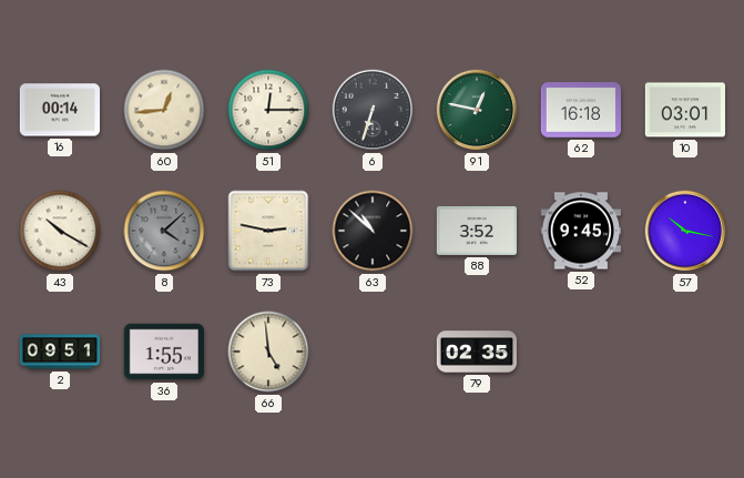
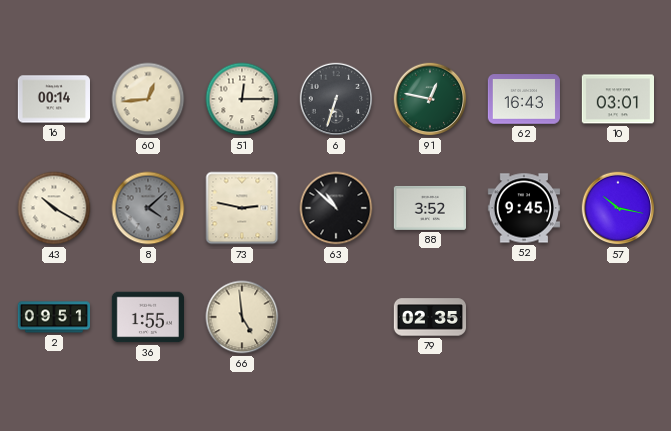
62: 16:18 -> 16:43
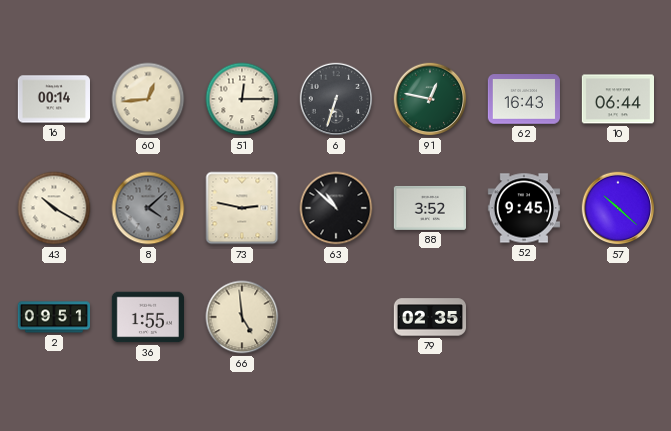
10: 03:01 -> 06:44
57: 10:17 -> 10:22
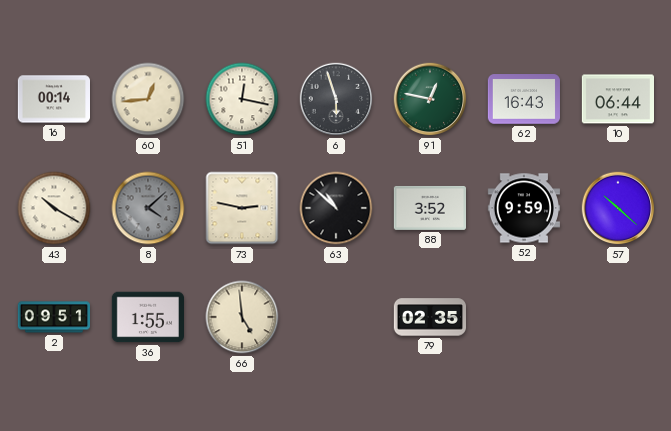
51: 12:15 -> 12:17
6: 6:33 -> 5:57
52: 9:45 -> 9:59
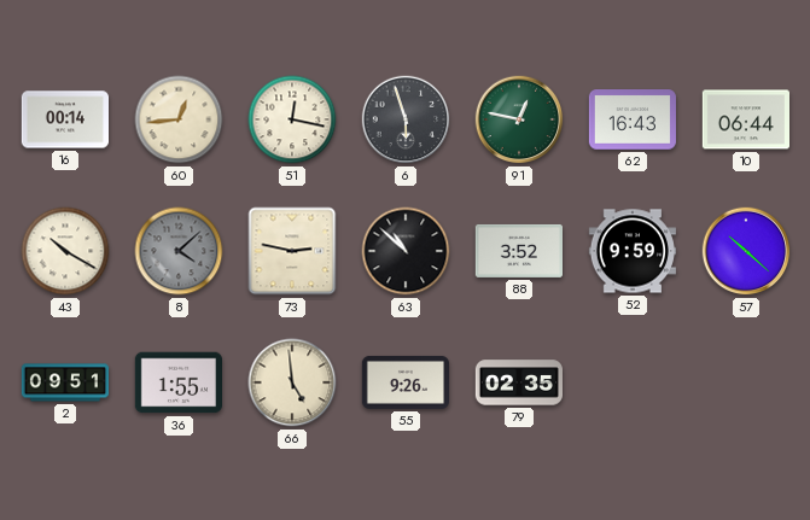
55: none -> 9:26
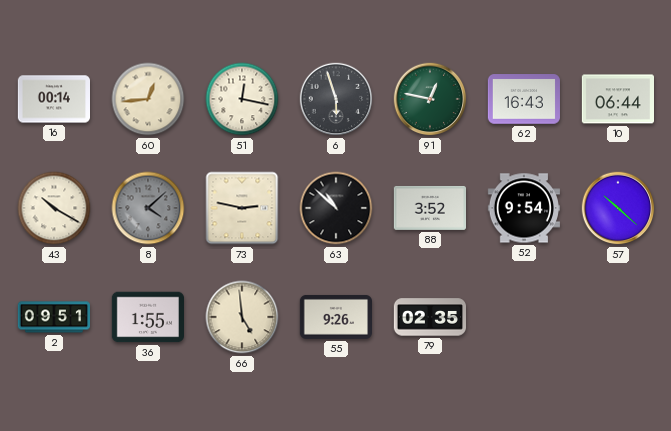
52: 9:59 -> 9:54
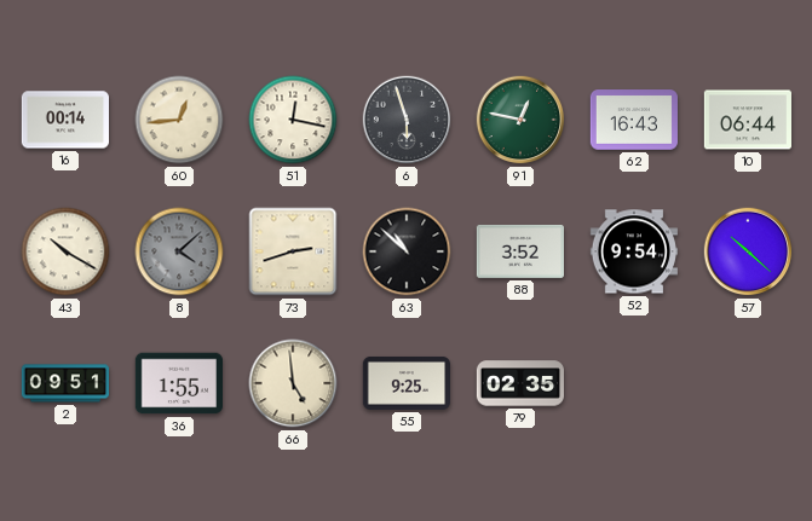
73: 2:47 -> 2:42
55: 9:26 -> 9:25
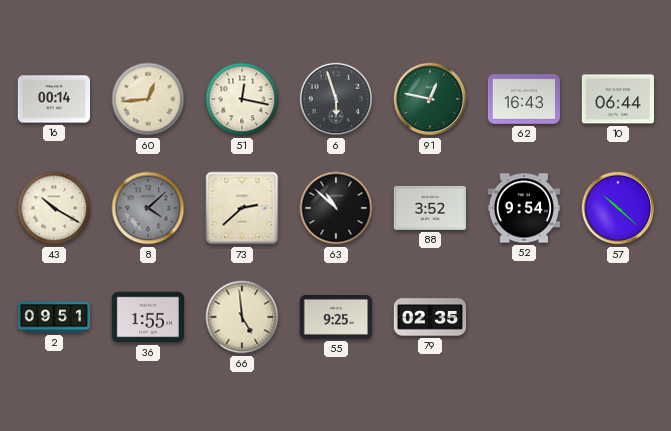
73: 2:42 -> 2:38
